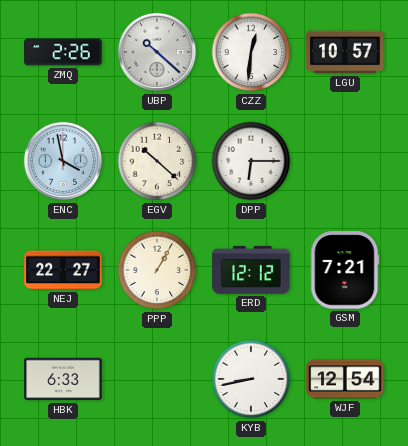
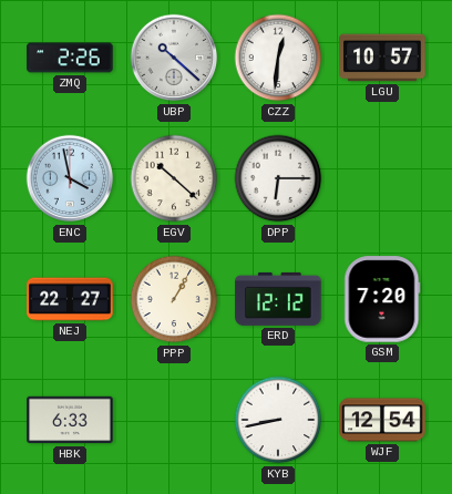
GSM: 7:21 -> 7:20
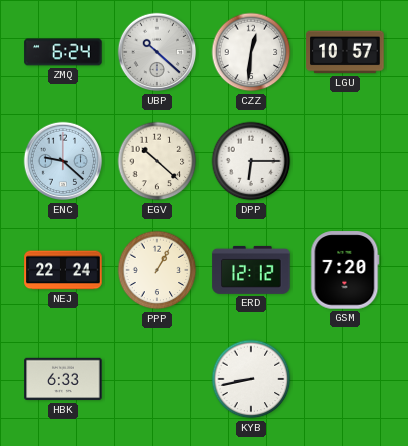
ZMQ: 2:26 -> 6:24
ENC: 3:58 -> 9:22
NEJ: 22:27 -> 22:24
WJF: 12:54 -> none
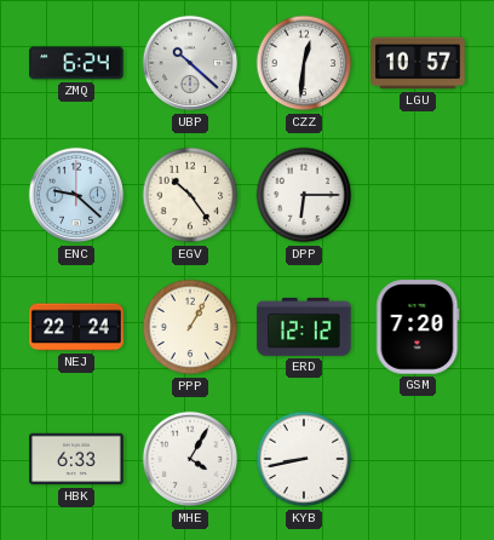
EGV: 10:22 -> 10:24
MHE: none -> 4:05
